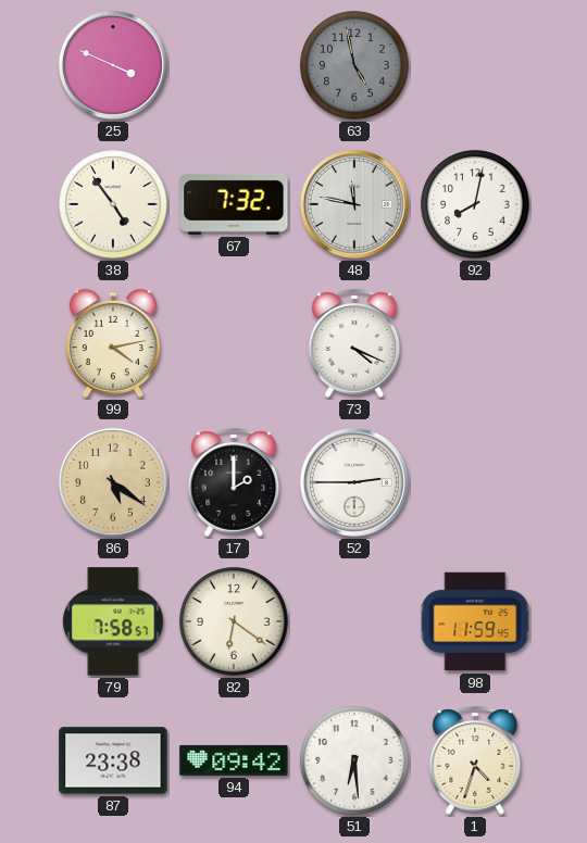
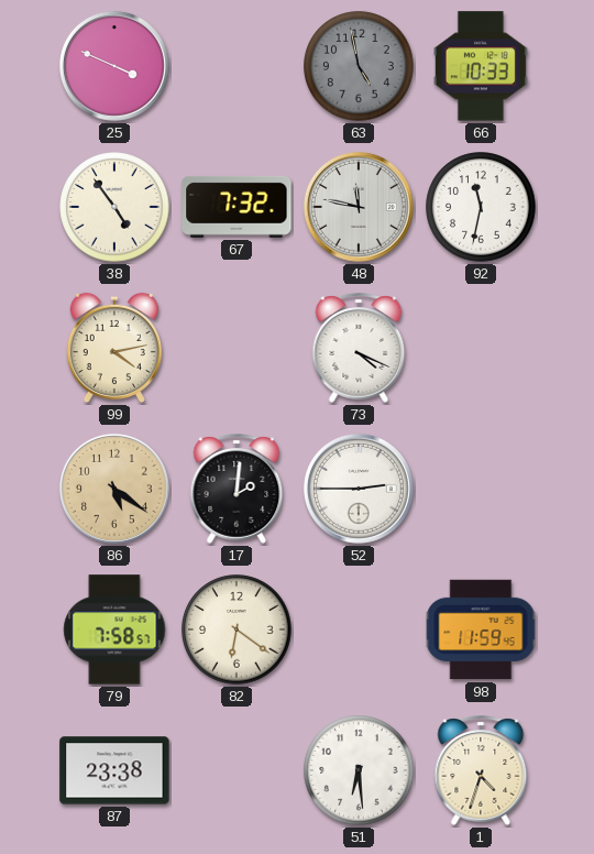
66: none -> 10:33
92: 8:02 -> 11:32
17: 2:00 -> 2:01
94: 09:42 -> none
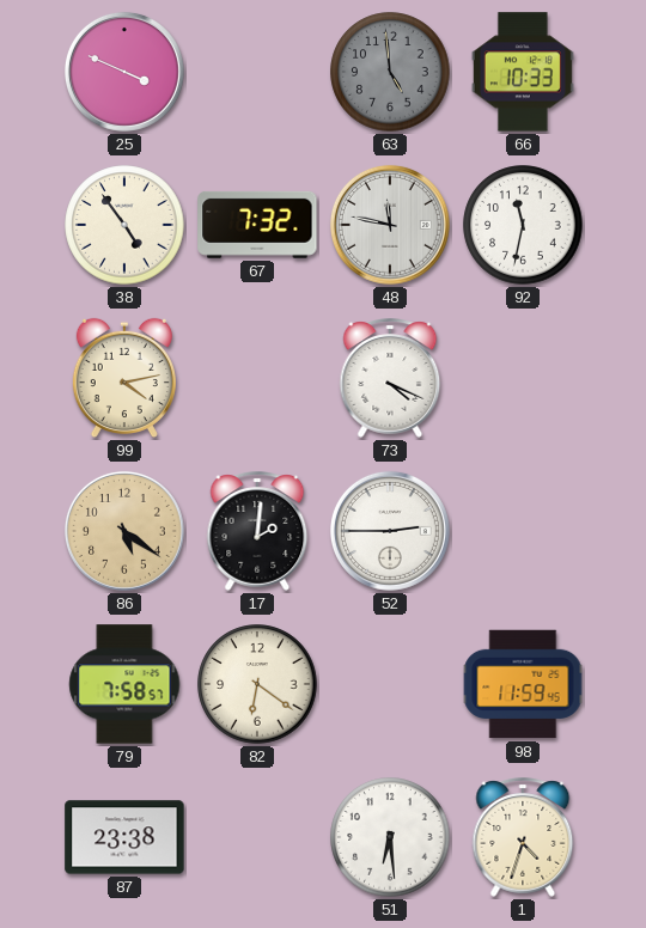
63: 4:58 -> 4:59
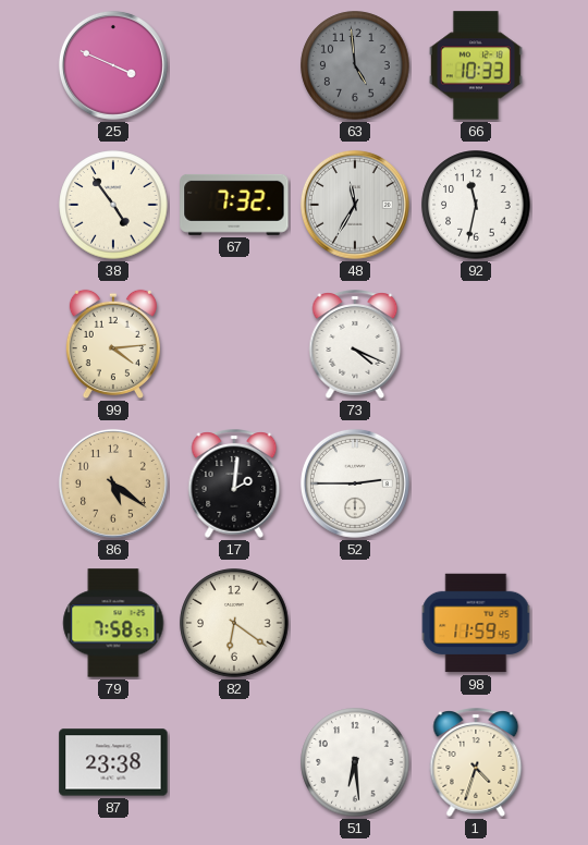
48: 11:47 -> 11:35
99: 4:13 -> 4:14
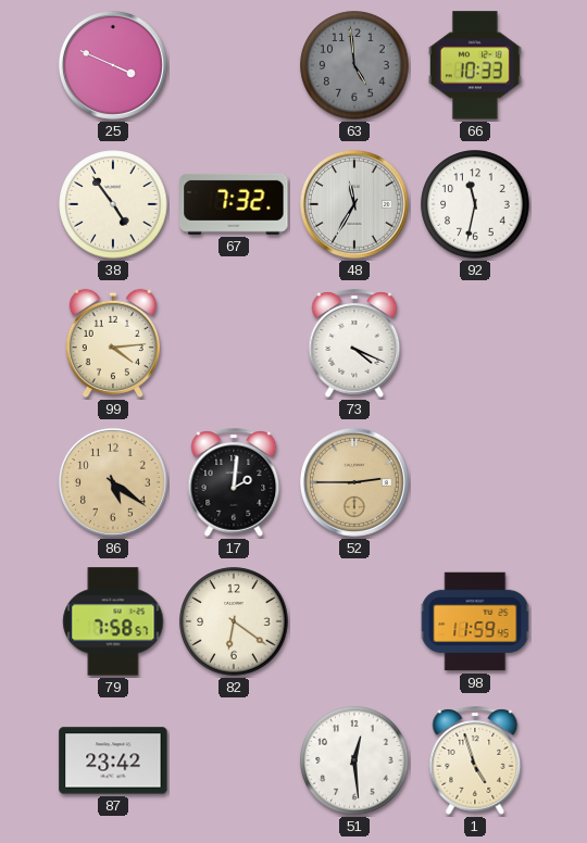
52 dial: white -> champagne
87: 23:38 -> 23:42
51: 6:29 -> 12:29
1: 4:33 -> 4:57
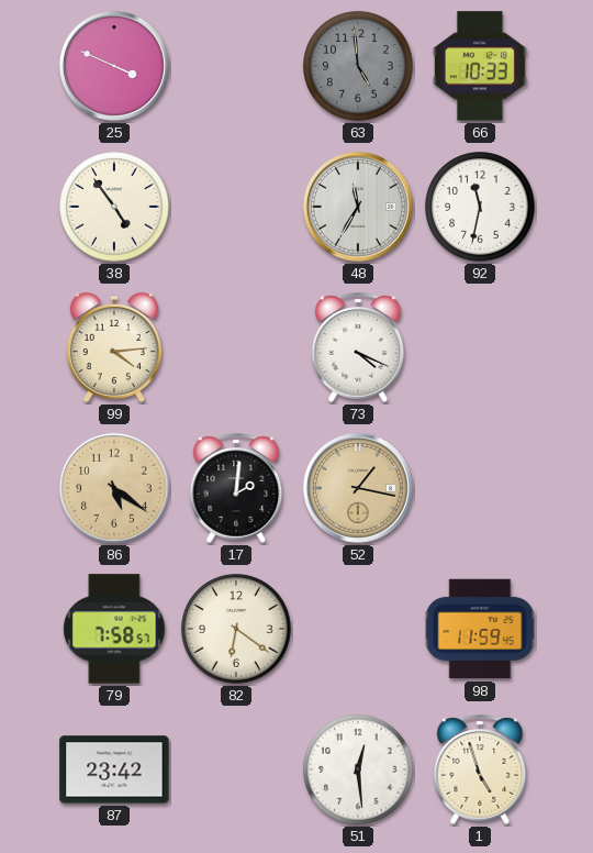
67: 7:32 -> none
52: 2:45 -> 1:17
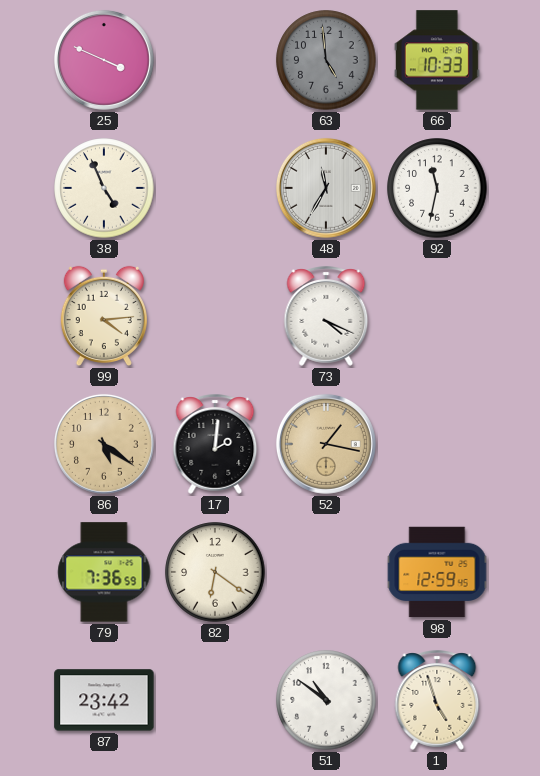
38: 4:54 -> 4:56
79: 7:58 -> 7:36
98: 11:59 -> 12:59
51: 12:29 -> 10:51
